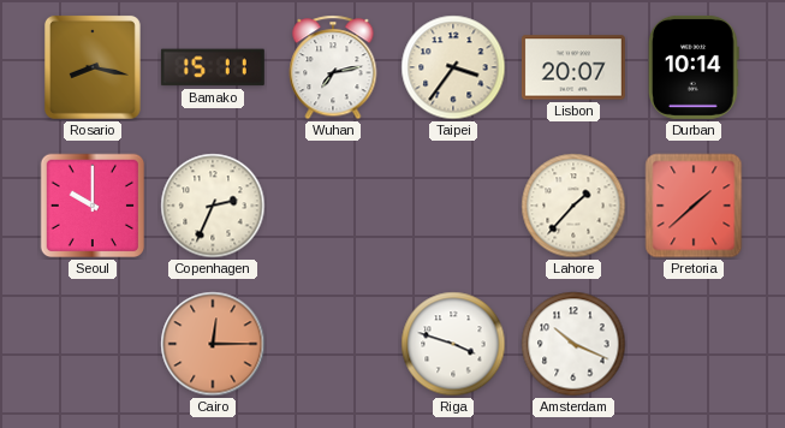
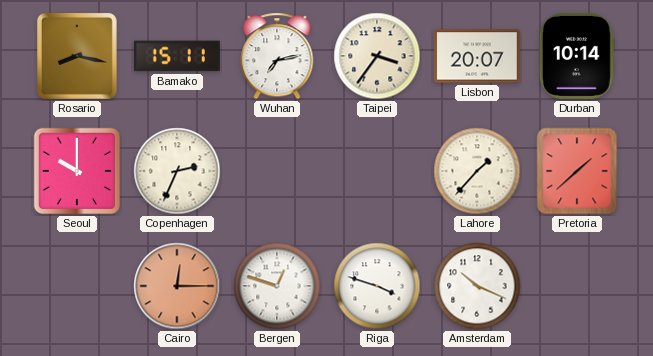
Bergen: none -> 12:48
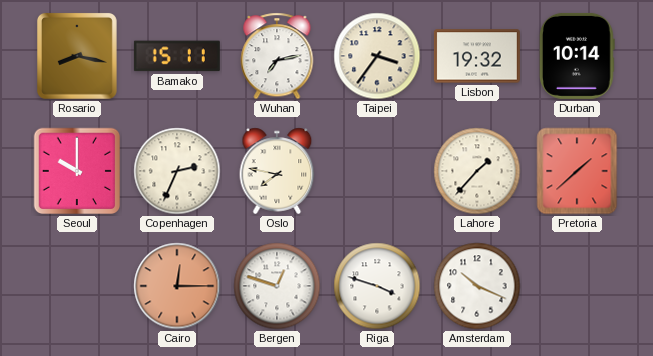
Lisbon: 20:07 -> 19:32
Oslo: none -> 7:47
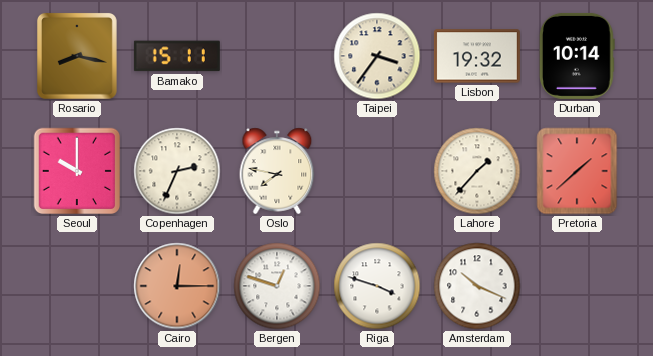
Wuhan: 7:13 -> none
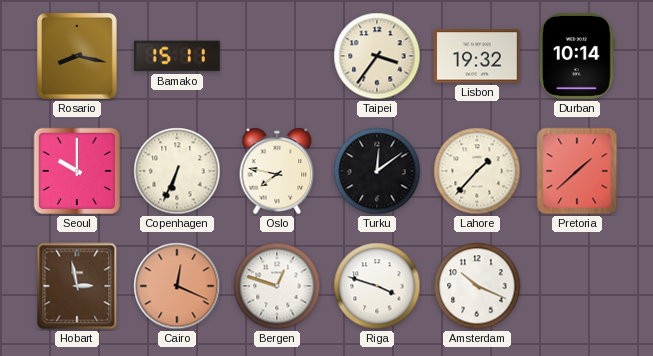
Copenhagen: 2:34 -> 6:34
Turku: none -> 12:09
Hobart: none -> 2:58
Cairo: 12:15 -> 12:19
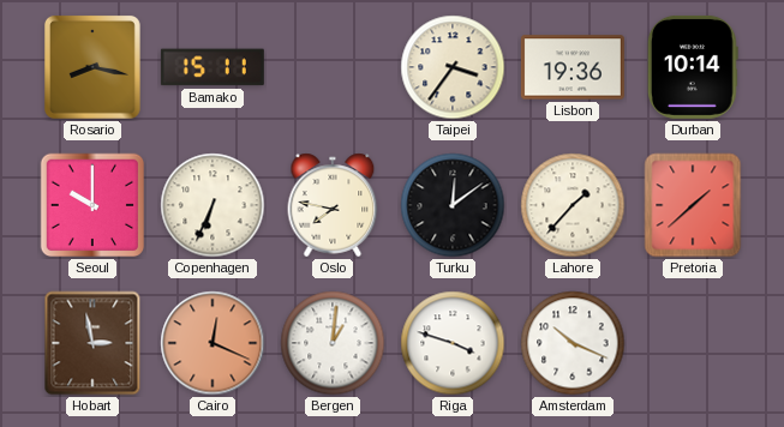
Lisbon: 19:32 -> 19:36
Bergen: 12:48 -> 1:01
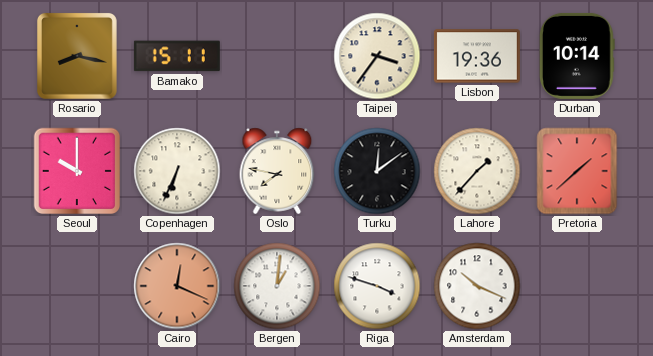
Hobart: 2:58 -> none
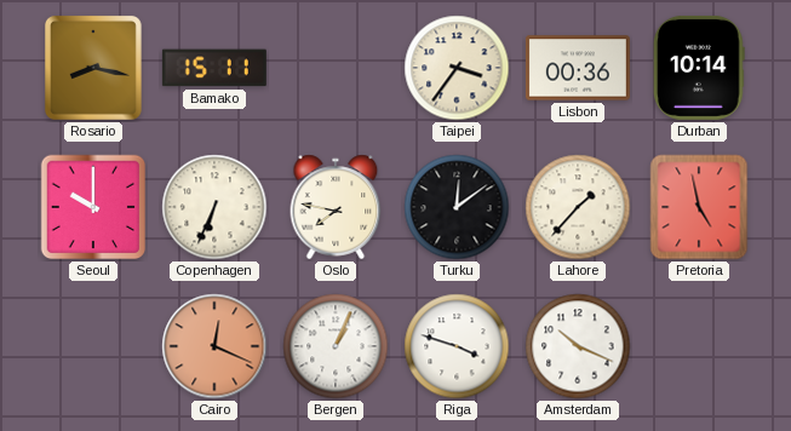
Lisbon: 19:36 -> 00:36
Pretoria: 1:38 -> 4:58
Bergen: 1:01 -> 1:04
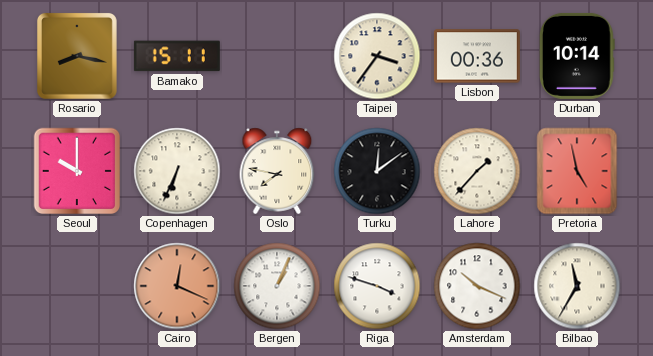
Bilbao: none -> 11:35
